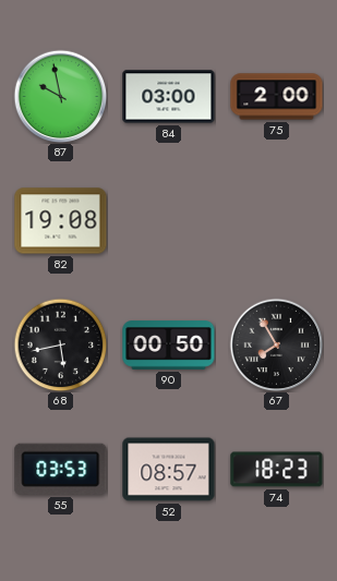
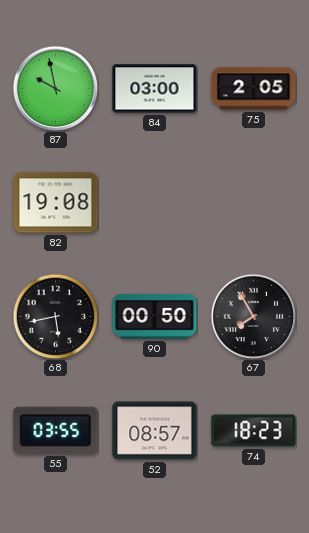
75: 2:00 -> 2:05
55: 03:53 -> 03:55
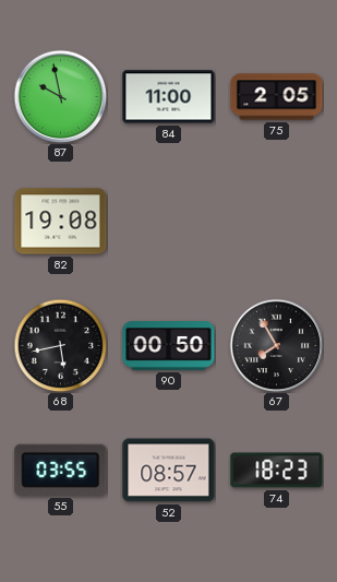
84: 03:00 -> 11:00
